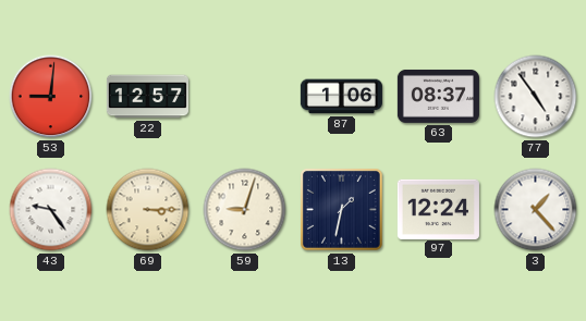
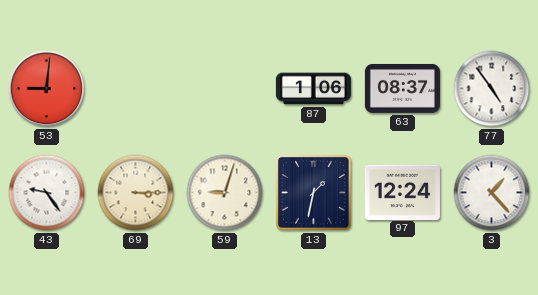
22: 12:57 -> none
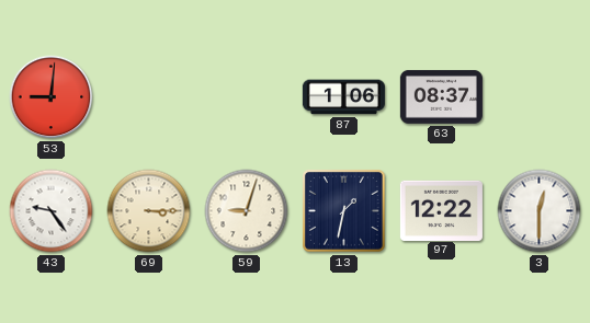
77: 4:54 -> none
97: 12:24 -> 12:22
3: 1:23 -> 12:30
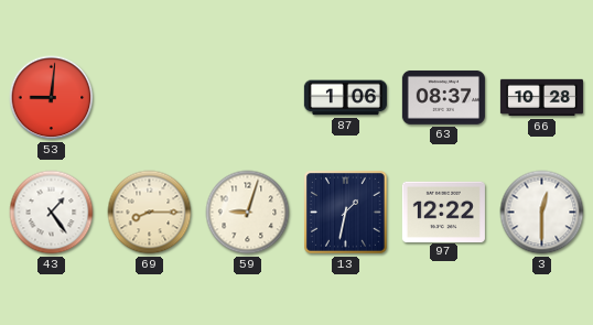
66: none -> 10:28
43: 9:24 -> 1:24
69: 3:15 -> 8:15
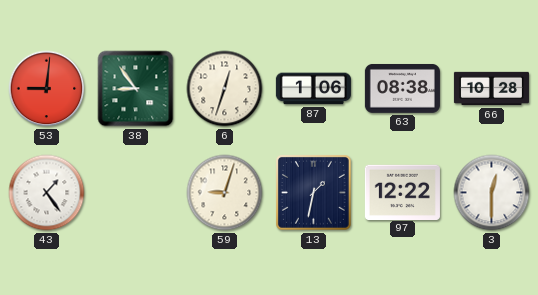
38: none -> 8:54
6: none -> 12:33
63: 08:37 -> 08:38
69: 8:15 -> none
